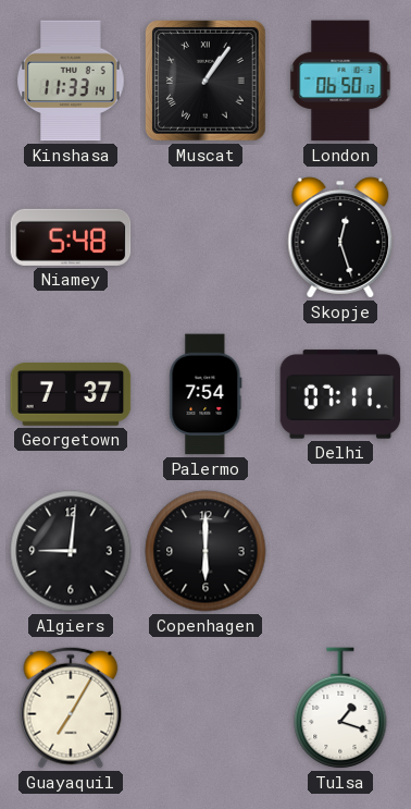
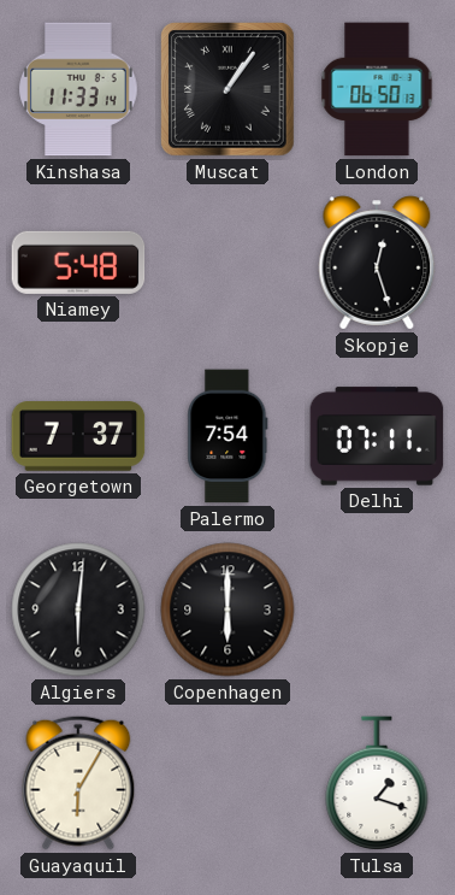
Algiers: 9:01 -> 6:01
Guayaquil: 7:05 -> 6:05
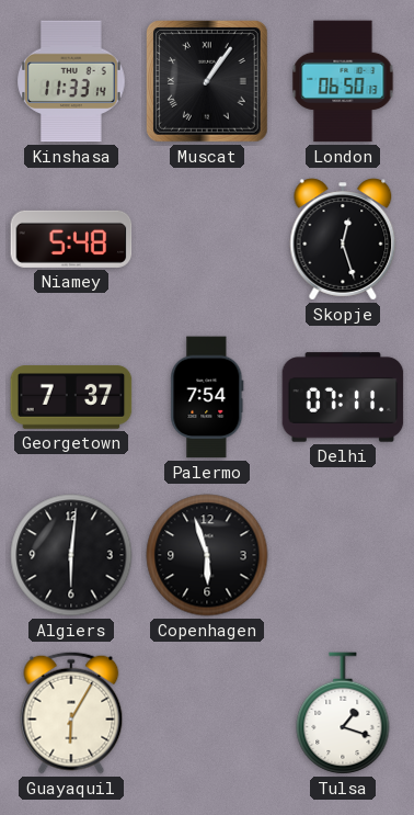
Copenhagen: 6:00 -> 5:57
